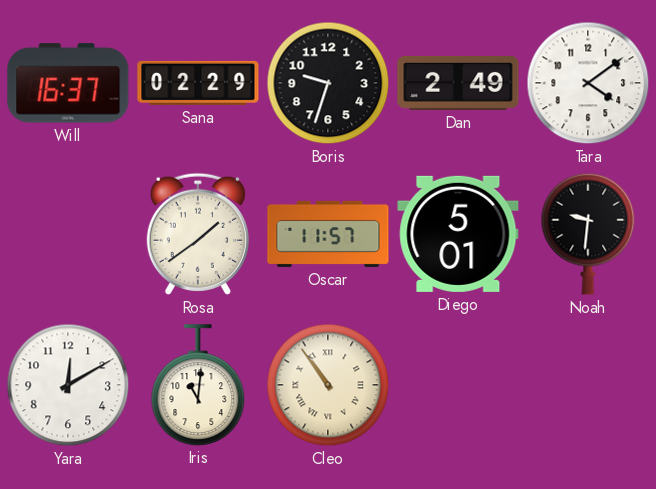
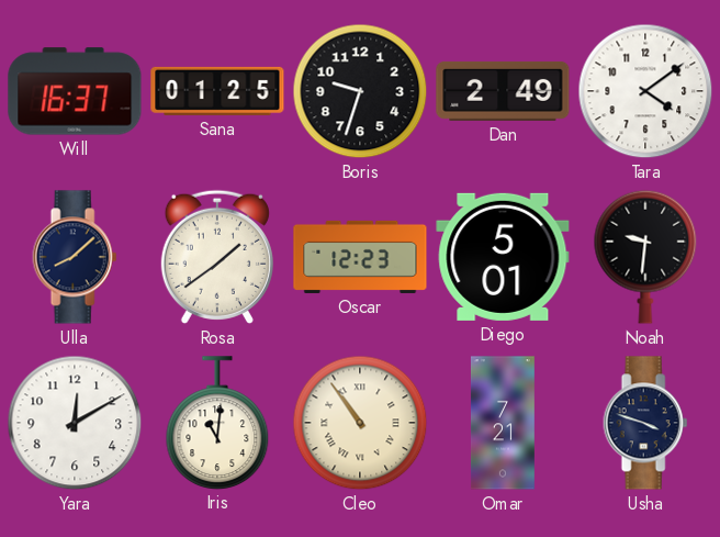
Sana: 02:29 -> 01:25
Ulla: none -> 8:08
Oscar: 11:57 -> 12:23
Omar: none -> 7:21
Usha: none -> 3:48
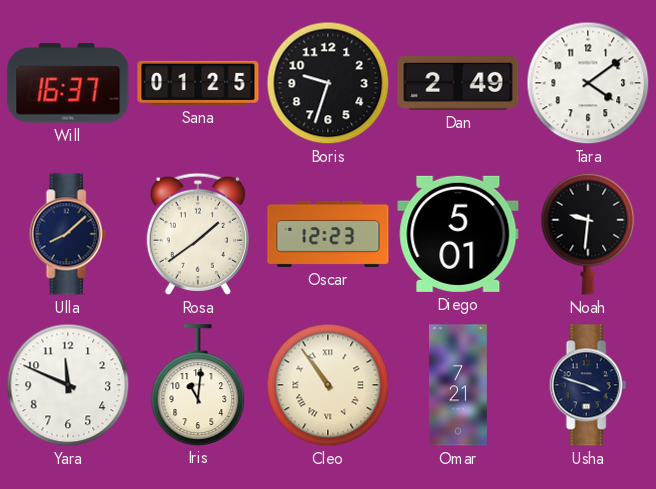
Yara: 12:10 -> 11:49
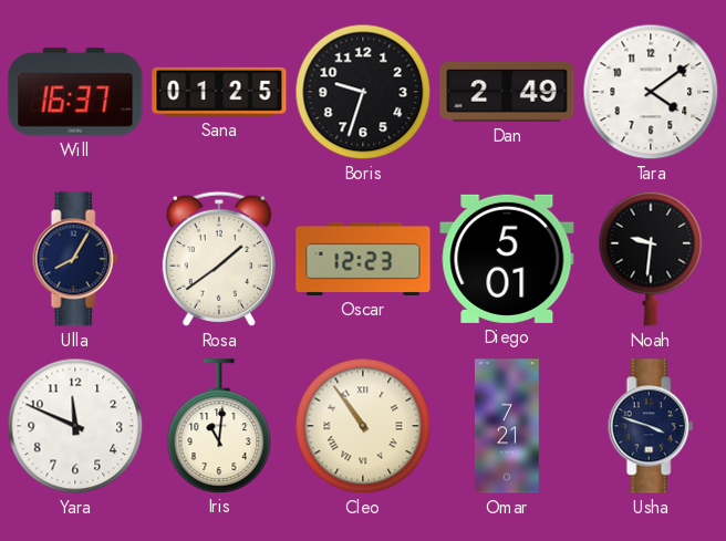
Ulla: 8:08 -> 8:05
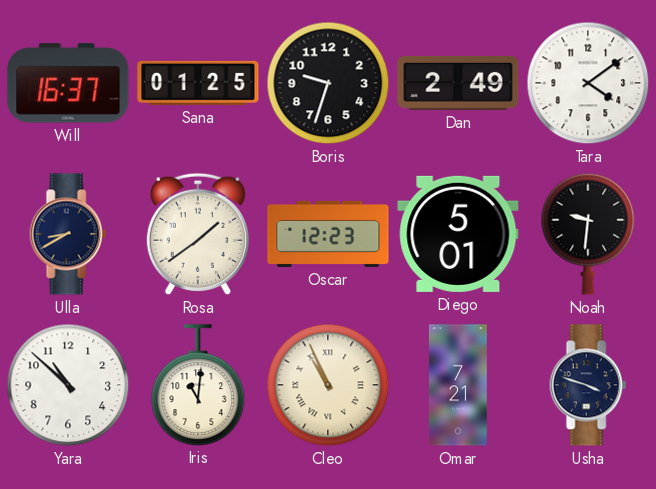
Ulla: 8:05 -> 8:40
Yara: 11:49 -> 10:52
Cleo: 10:54 -> 10:56
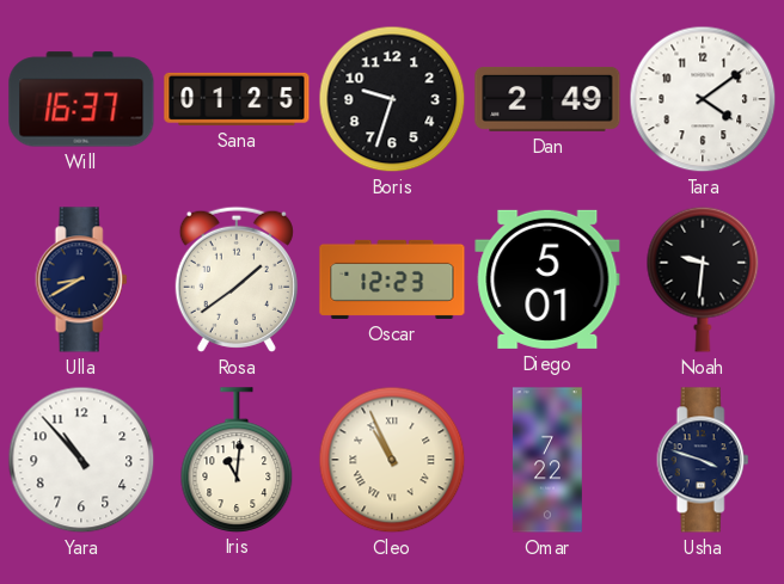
Yara: 10:52 -> 10:53
Omar: 7:21 -> 7:22
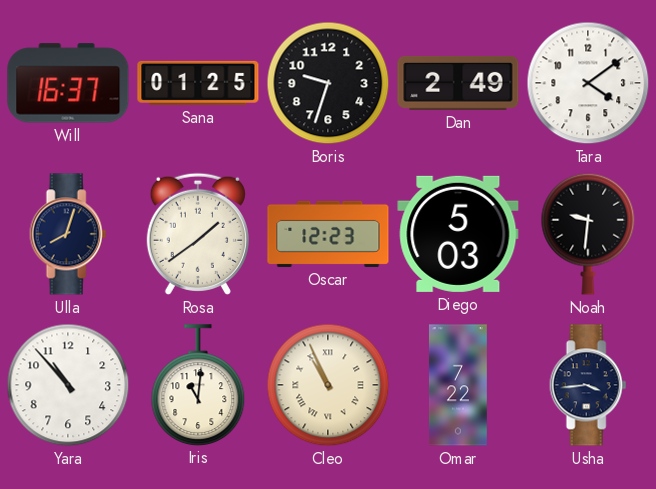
Ulla: 8:40 -> 8:03
Diego: 5:01 -> 5:03
Usha: 3:48 -> 3:44
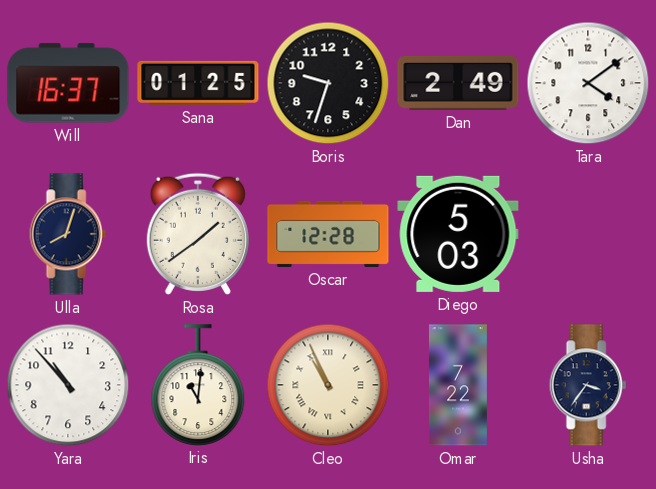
Oscar: 12:23 -> 12:28
Noah: 9:31 -> none
Usha: 3:44 -> 3:36
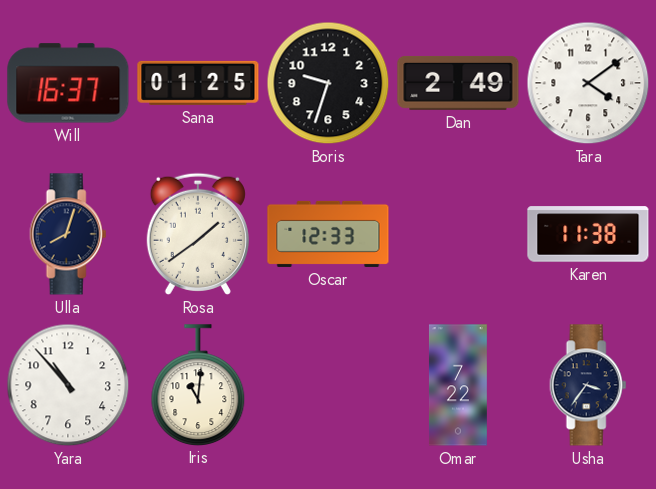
Oscar: 12:28 -> 12:33
Diego: 5:03 -> none
Karen: none -> 11:38
Cleo: 10:56 -> none
